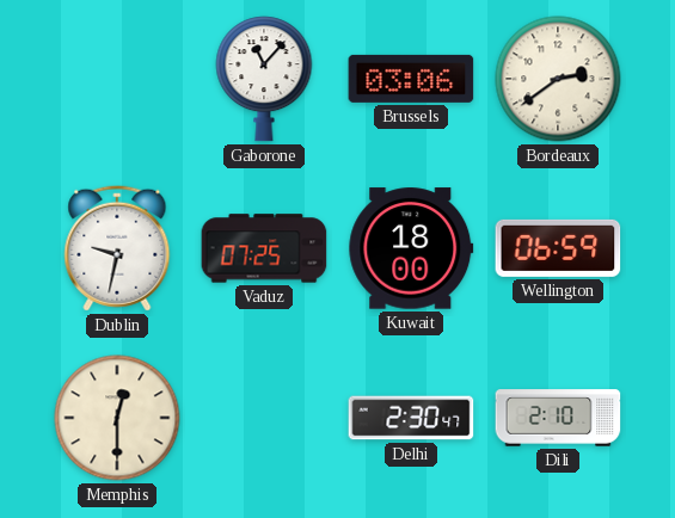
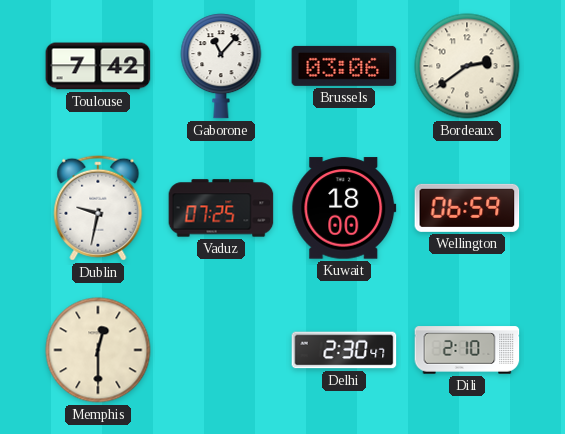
Toulouse: none -> 7:42
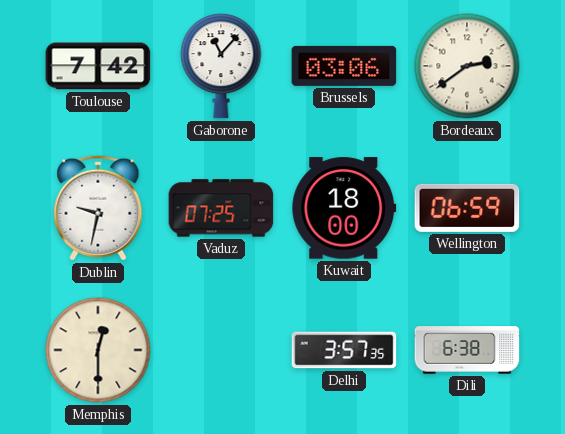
Delhi: 2:30 -> 3:57
Dili: 2:10 -> 6:38
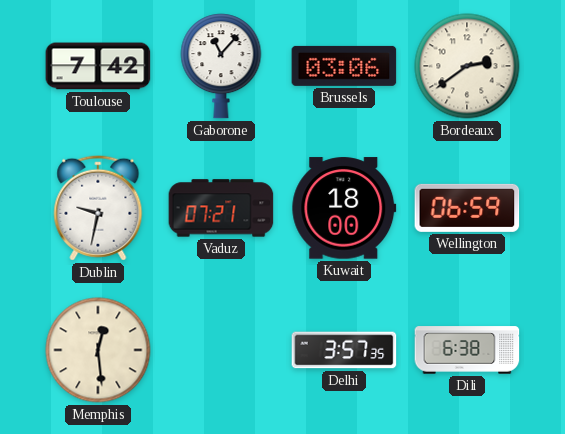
Vaduz: 07:25 -> 07:21
Memphis: 12:30 -> 12:29
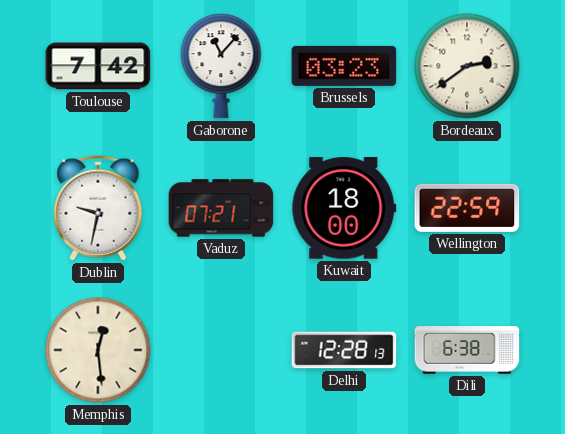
Brussels: 03:06 -> 03:23
Wellington: 06:59 -> 22:59
Delhi: 3:57 -> 12:28
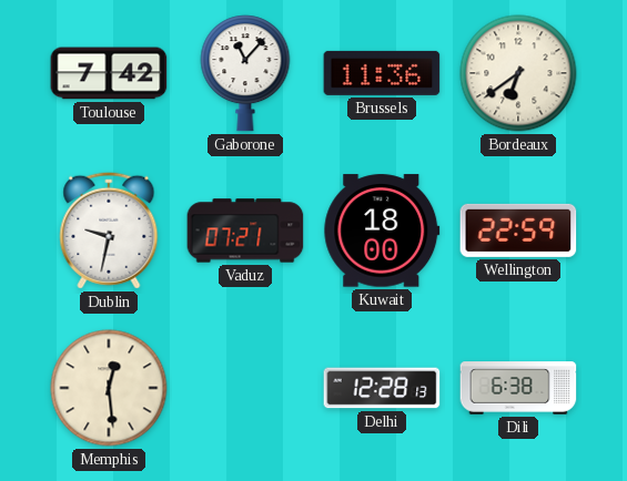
Brussels: 03:23 -> 11:36
Bordeaux: 2:39 -> 6:39
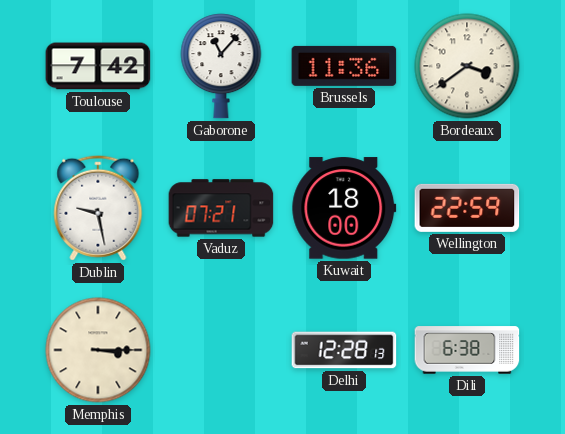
Bordeaux: 6:39 -> 3:39
Dublin: 9:32 -> 9:28
Memphis: 12:29 -> 3:15
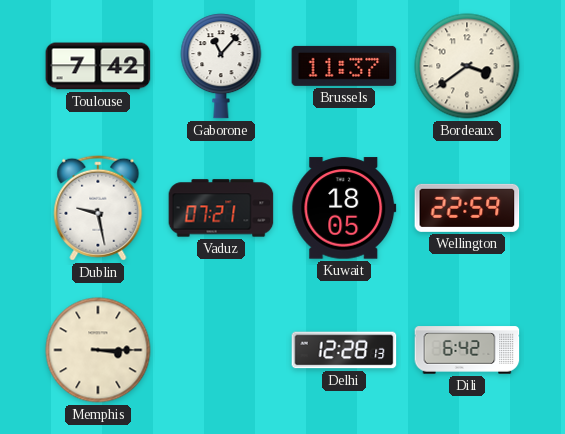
Brussels: 11:36 -> 11:37
Kuwait: 18:00 -> 18:05
Dili: 6:38 -> 6:42
